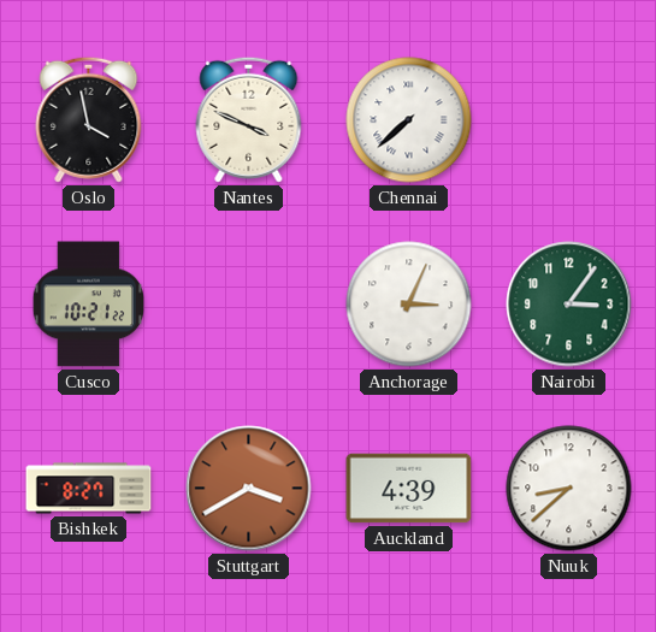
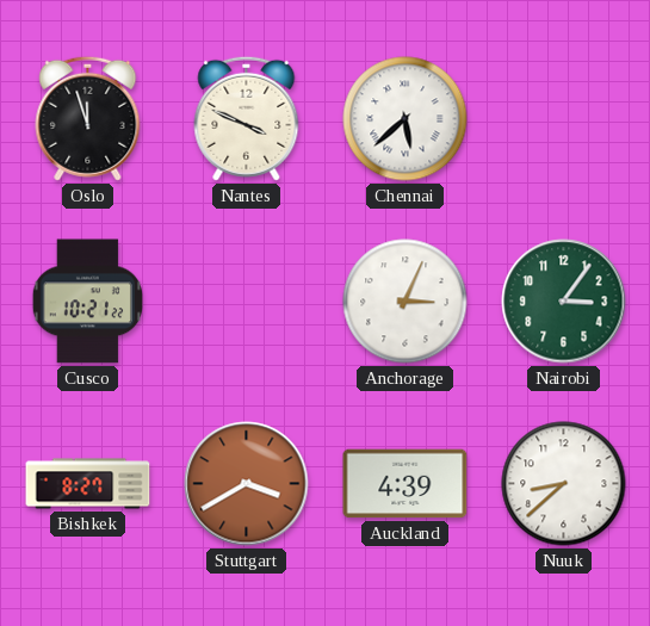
Oslo: 3:58 -> 11:57
Chennai: 7:38 -> 5:38
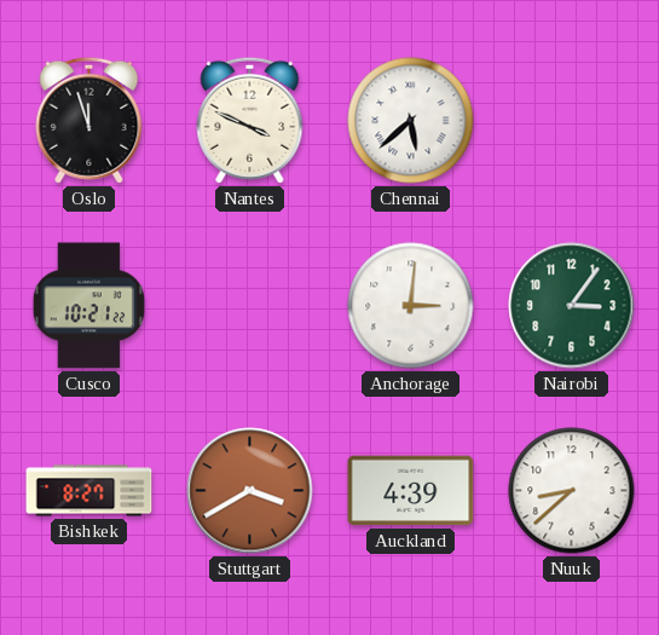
Anchorage: 3:04 -> 3:01
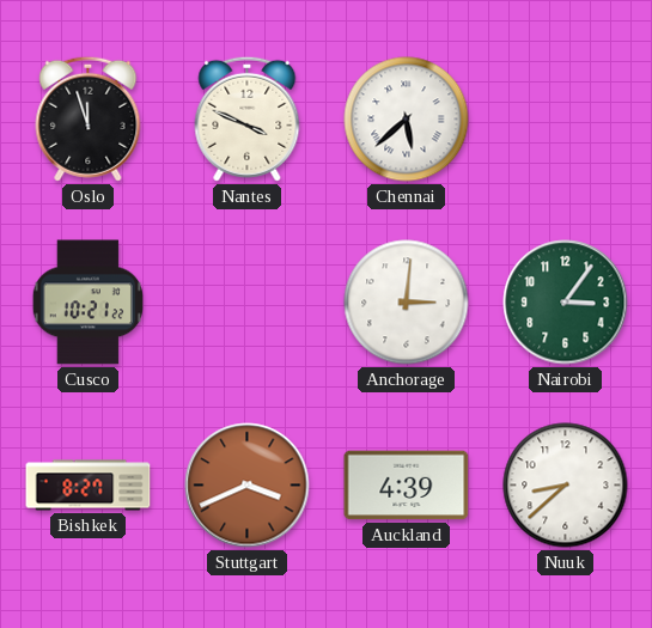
Stuttgart: 3:40 -> 3:41
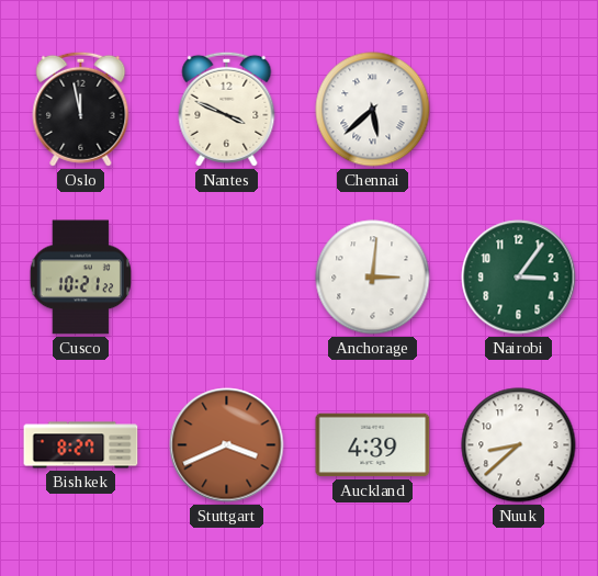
Oslo: 11:57 -> 11:58
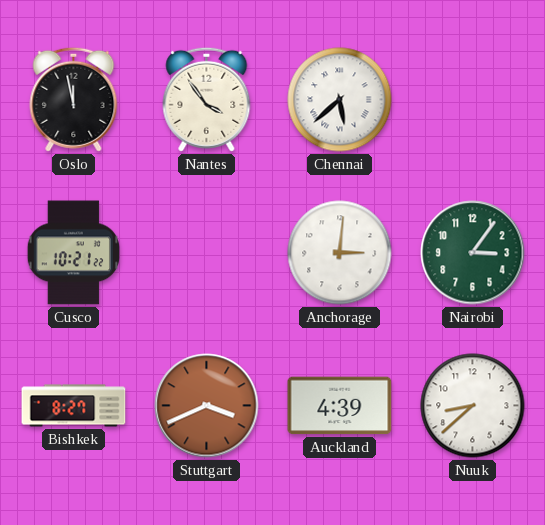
Nantes: 3:49 -> 3:54
